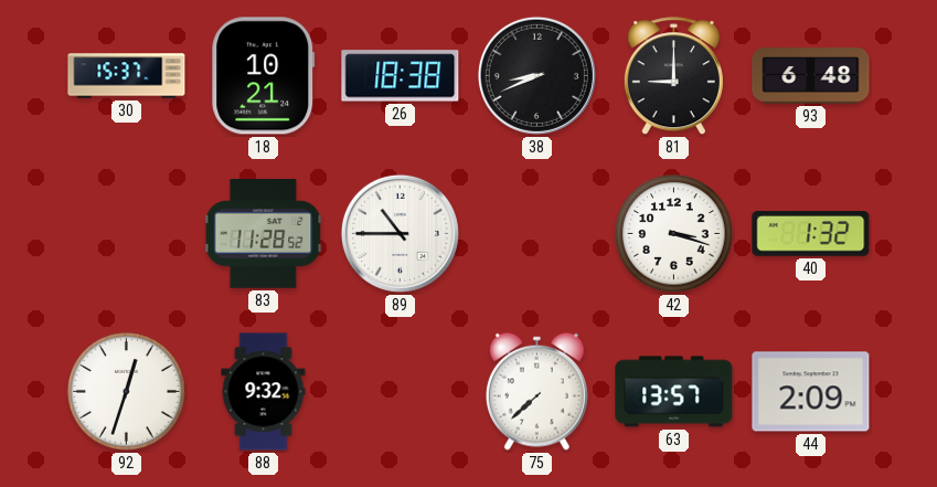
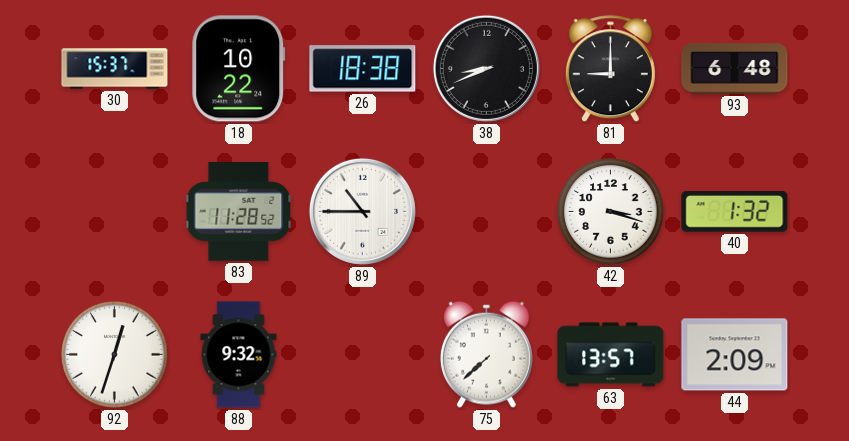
18: 10:21 -> 10:22
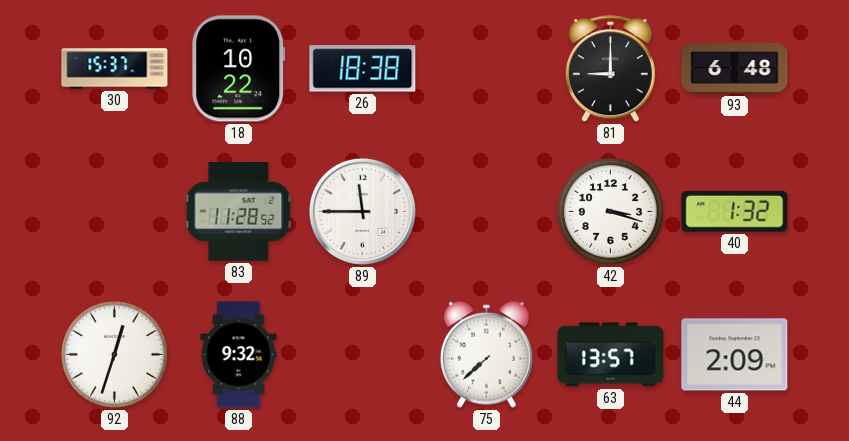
38: 8:41 -> none
89: 10:45 -> 11:45
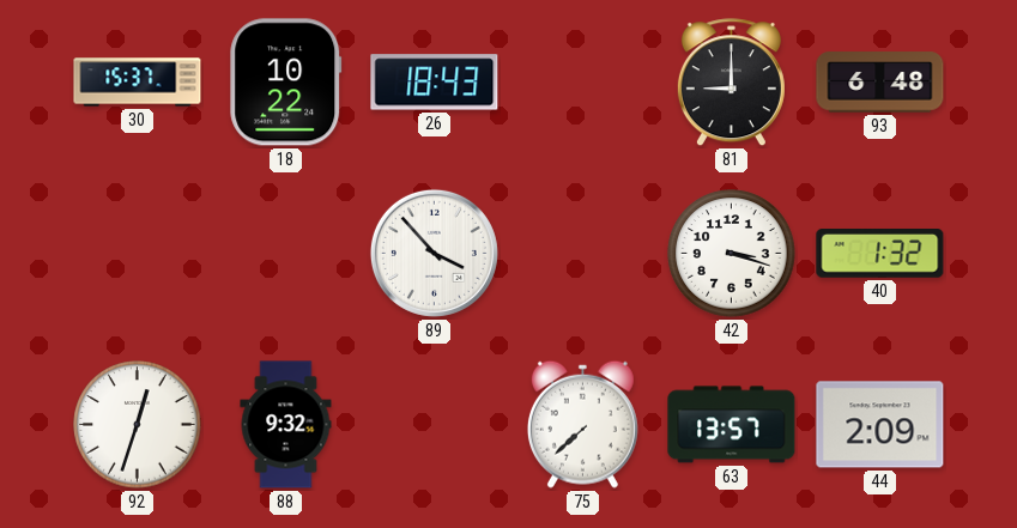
26: 18:38 -> 18:43
83: 11:28 -> none
89: 11:45 -> 3:53
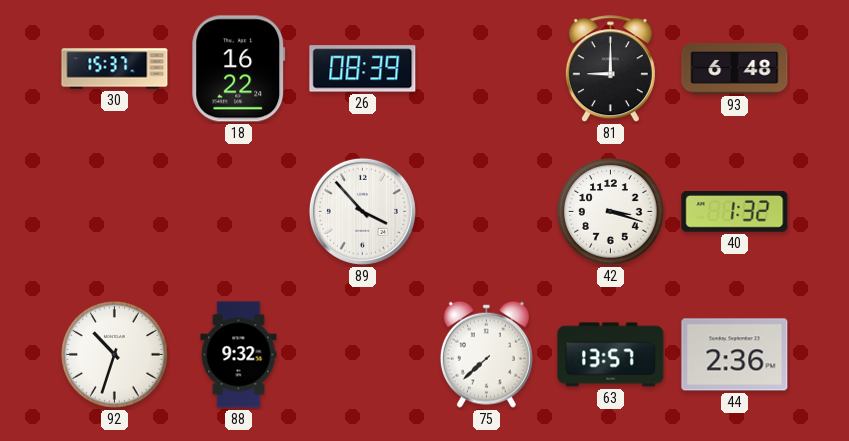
18: 10:22 -> 16:22
26: 18:43 -> 08:39
92: 12:33 -> 10:33
44: 2:09 -> 2:36
